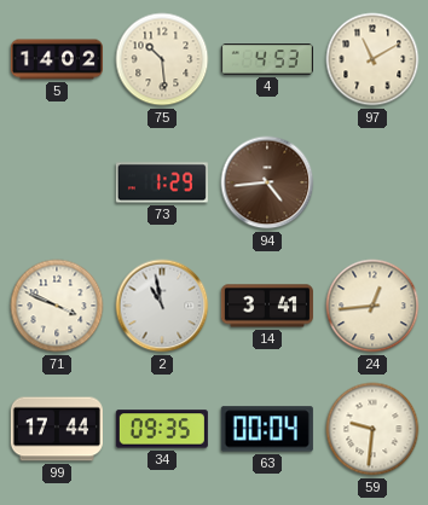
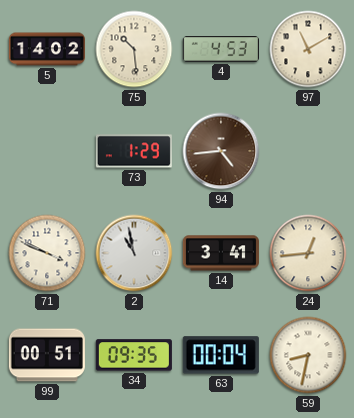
99: 17:44 -> 00:51
59: 9:31 -> 8:32
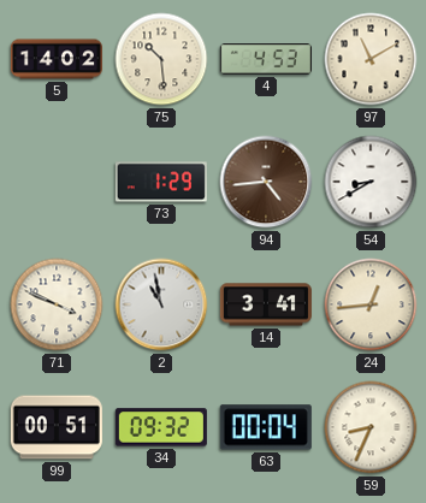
54: none -> 8:40
34: 09:35 -> 09:32
59: 8:32 -> 8:34
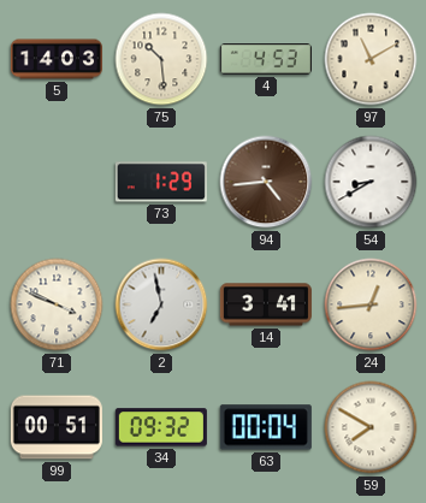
5: 14:02 -> 14:03
2: 10:58 -> 6:58
59: 8:34 -> 7:50
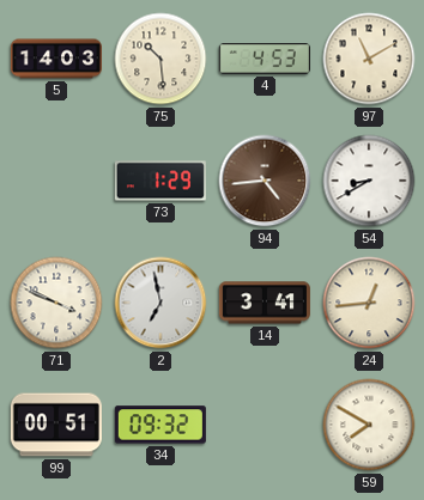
63: 00:04 -> none
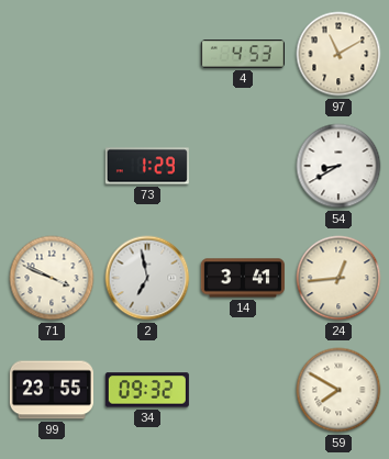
5: 14:03 -> none
75: 10:29 -> none
94: 4:44 -> none
99: 00:51 -> 23:55
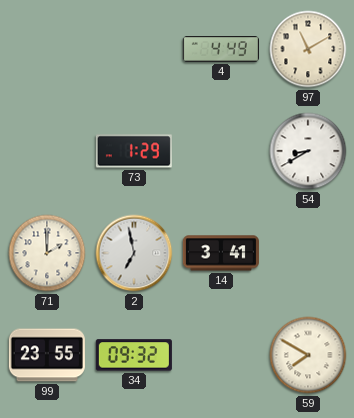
4: 4:53 -> 4:49
71: 3:49 -> 2:00
24: 12:44 -> none
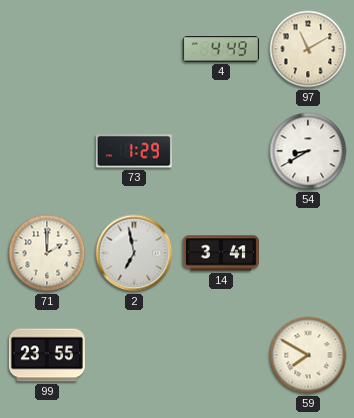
34: 09:32 -> none
